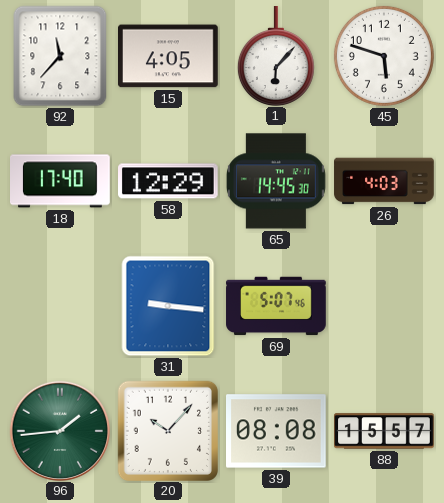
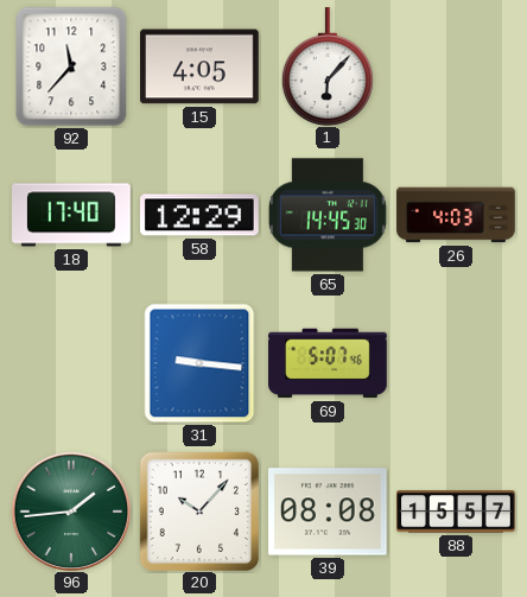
45: 5:48 -> none
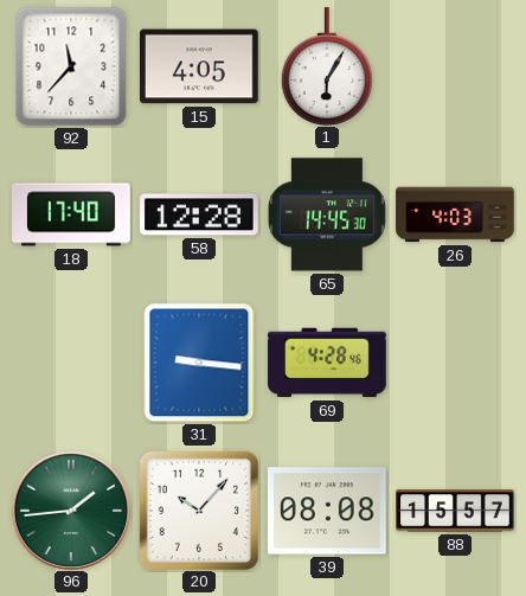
1: 6:07 -> 6:05
58: 12:29 -> 12:28
69: 5:07 -> 4:28
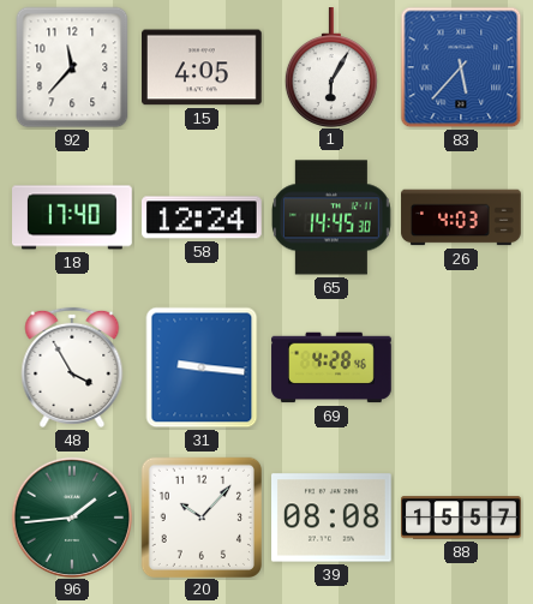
83: none -> 5:37
58: 12:28 -> 12:24
48: none -> 3:55
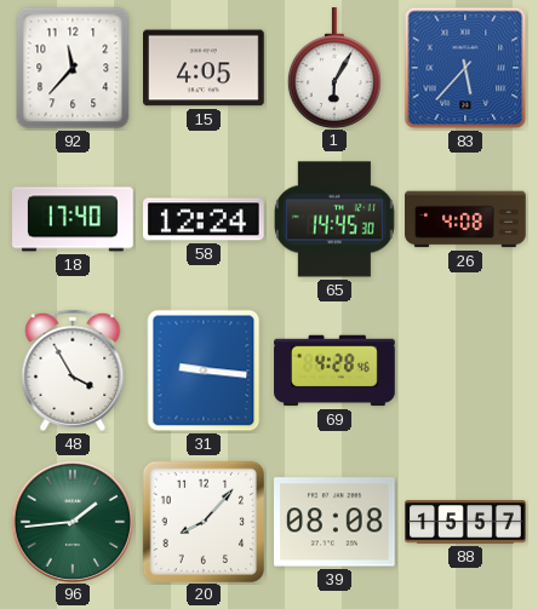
26: 4:03 -> 4:08
20: 10:07 -> 8:07
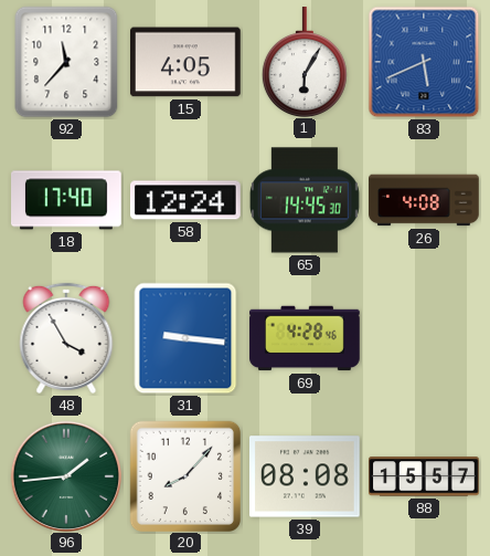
83: 5:37 -> 5:41
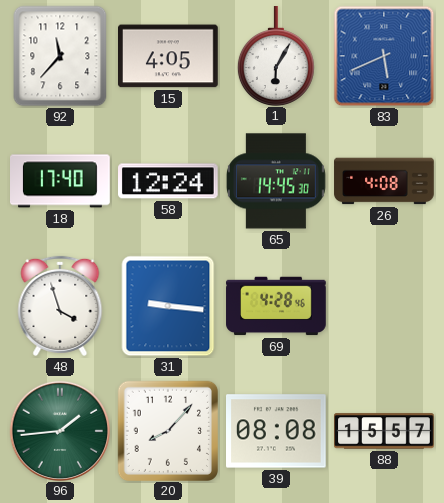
48: 3:55 -> 3:57
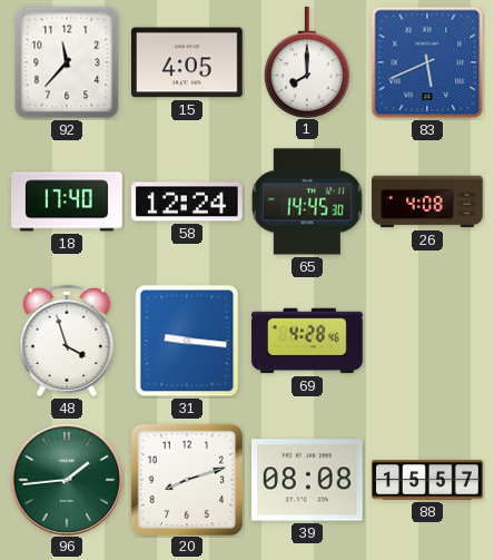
1: 6:05 -> 8:00
20: 8:07 -> 8:12
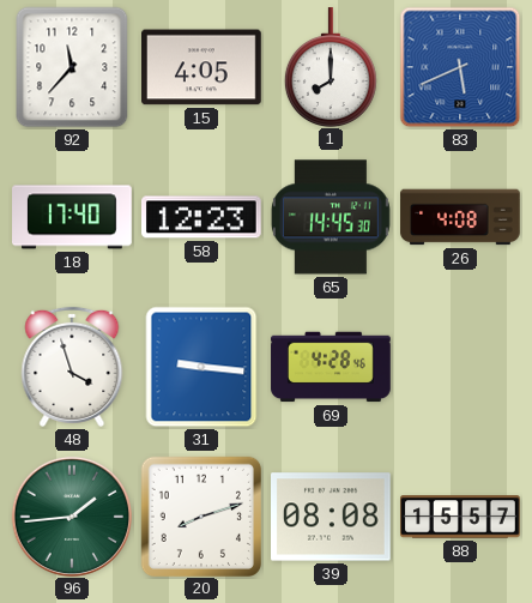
58: 12:24 -> 12:23
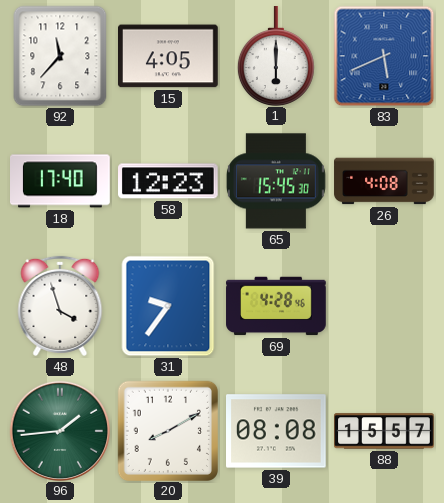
1: 8:00 -> 6:00
65: 14:45 -> 15:45
31: 9:16 -> 9:36
20: 8:12 -> 8:10
